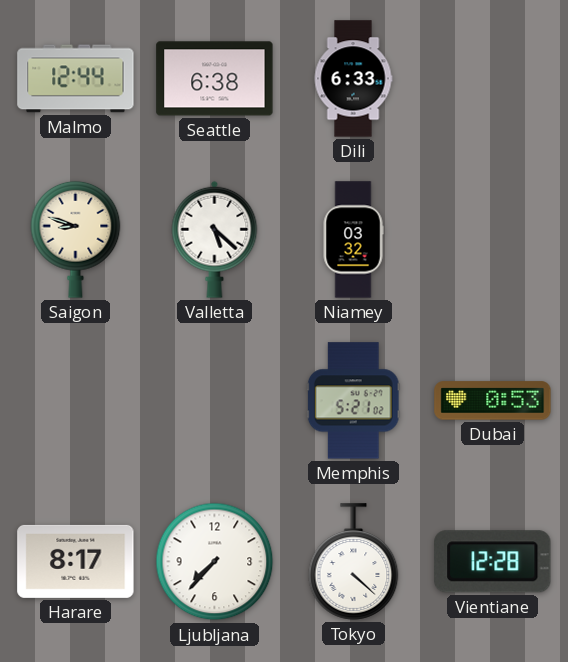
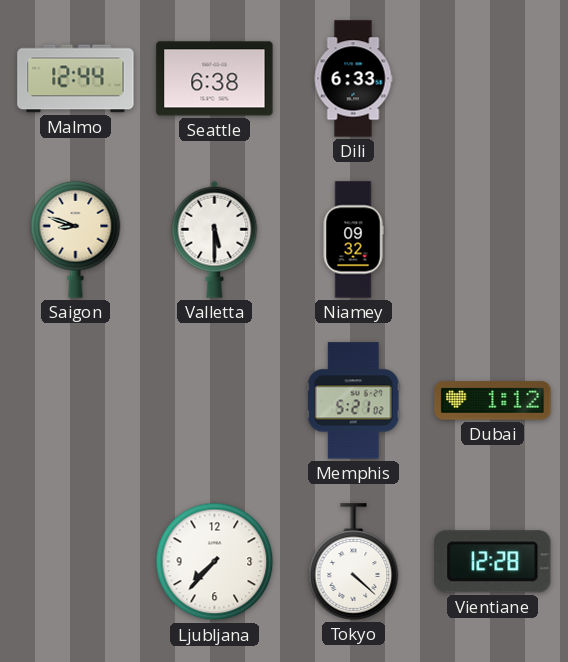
Valletta: 5:22 -> 5:30
Niamey: 03:32 -> 09:32
Dubai: 0:53 -> 1:12
Harare: 8:17 -> none
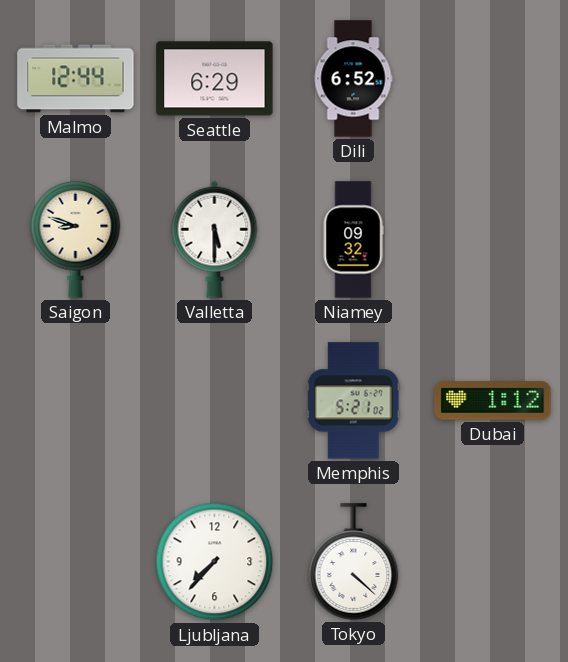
Seattle: 6:38 -> 6:29
Dili: 6:33 -> 6:52
Vientiane: 12:28 -> none
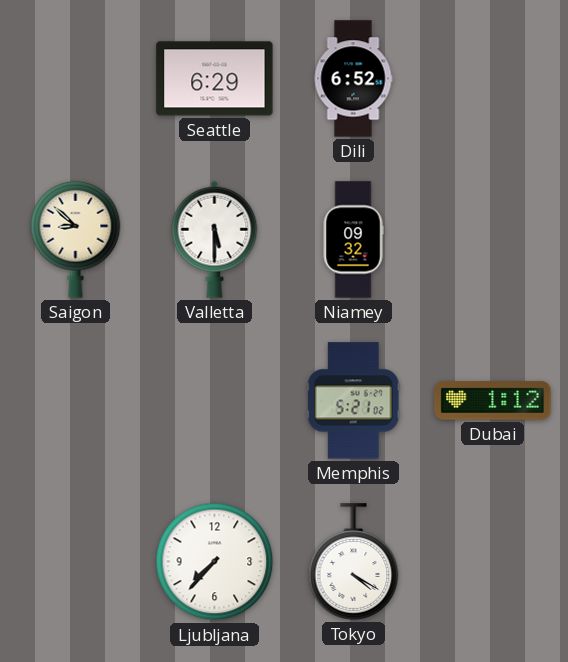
Malmo: 12:44 -> none
Saigon: 8:48 -> 8:52
Tokyo: 4:22 -> 4:20
